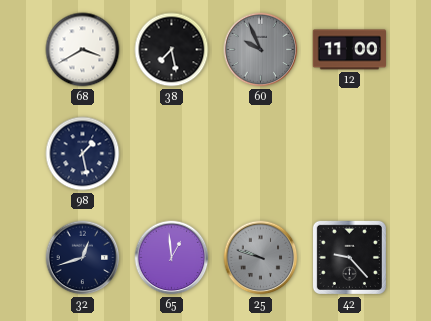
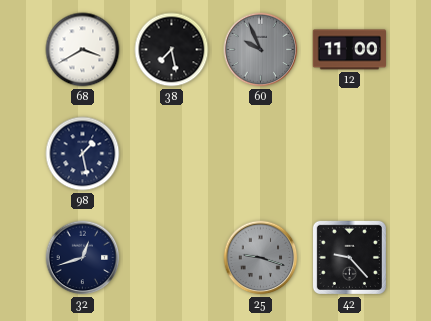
65: 12:59 -> none
25: 9:48 -> 9:18
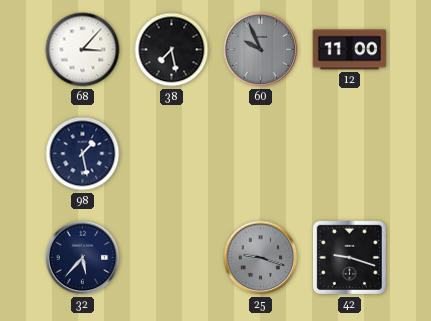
68: 3:40 -> 3:07
32: 12:42 -> 5:37
42: 9:23 -> 9:18
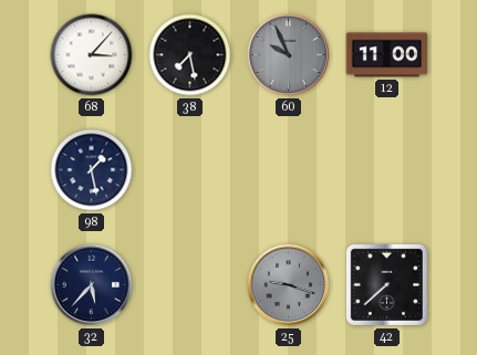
42: 9:18 -> 7:38
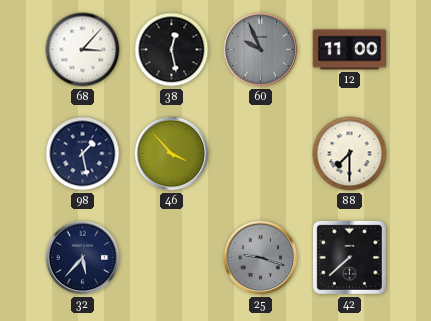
38: 7:28 -> 12:28
46: none -> 3:53
88: none -> 7:30
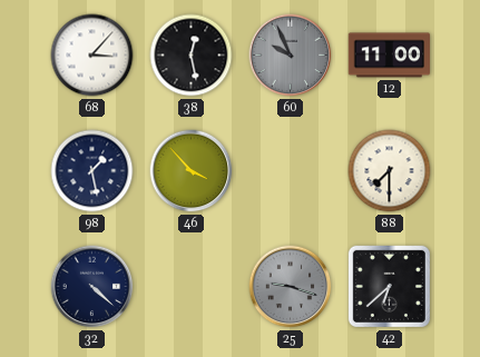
32: 5:37 -> 4:22
42: 7:38 -> 6:38
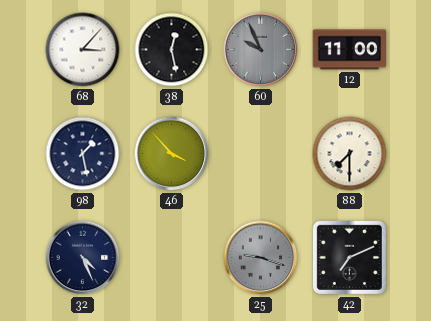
32: 4:22 -> 4:26
42: 6:38 -> 7:11
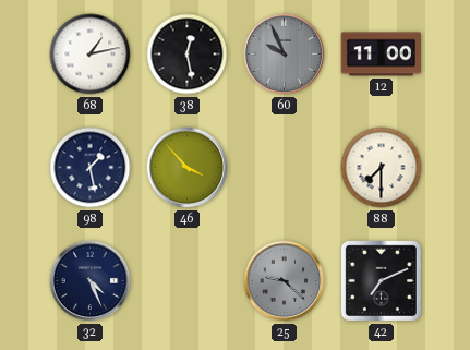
68: 3:07 -> 1:13
25: 9:18 -> 9:22
